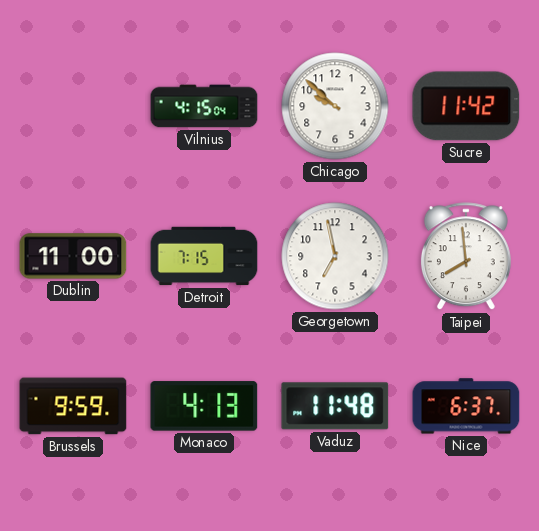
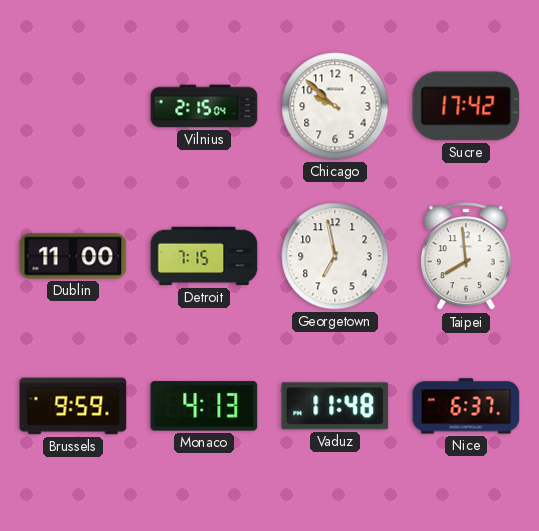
Vilnius: 4:15 -> 2:15
Sucre: 11:42 -> 17:42
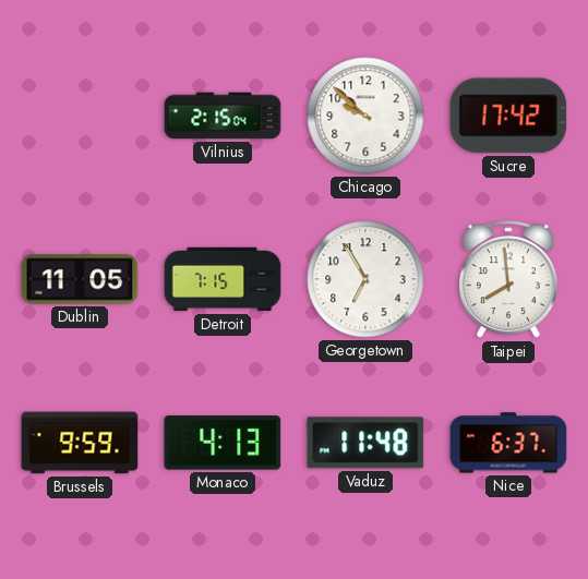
Dublin: 11:00 -> 11:05
Georgetown: 6:58 -> 6:55
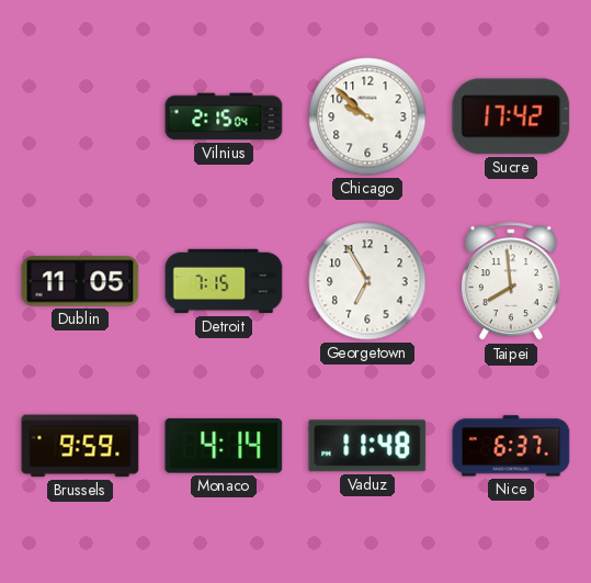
Monaco: 4:13 -> 4:14
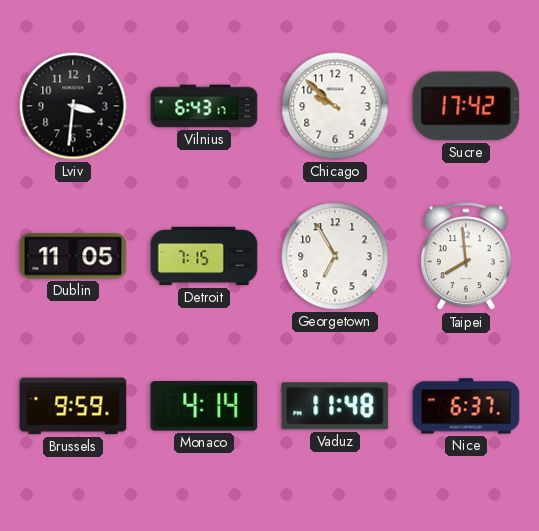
Lviv: none -> 3:31
Vilnius: 2:15 -> 6:43
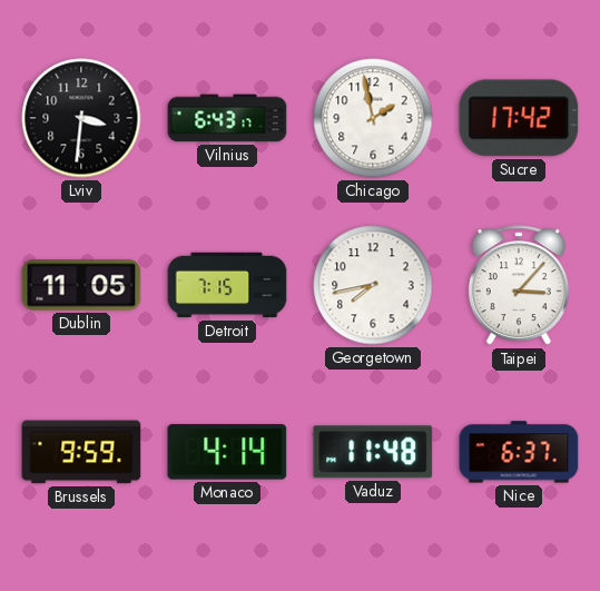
Chicago: 9:52 -> 1:58
Georgetown: 6:55 -> 7:43
Taipei: 7:59 -> 3:07
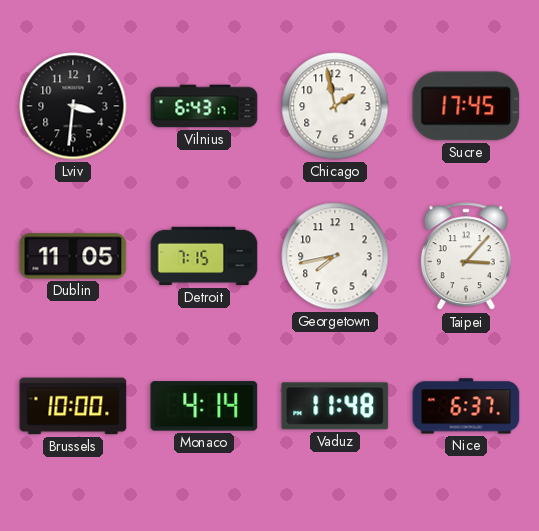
Sucre: 17:42 -> 17:45
Brussels: 9:59 -> 10:00
